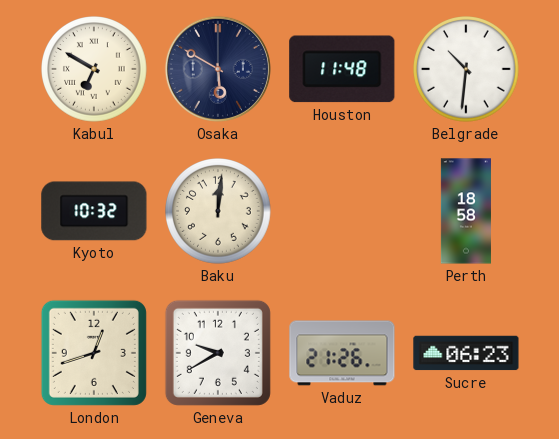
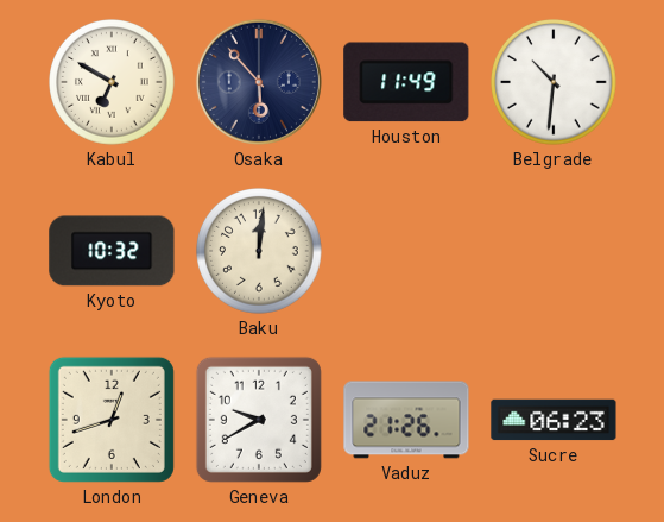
Osaka: 5:50 -> 5:53
Houston: 11:48 -> 11:49
Perth: 18:58 -> none
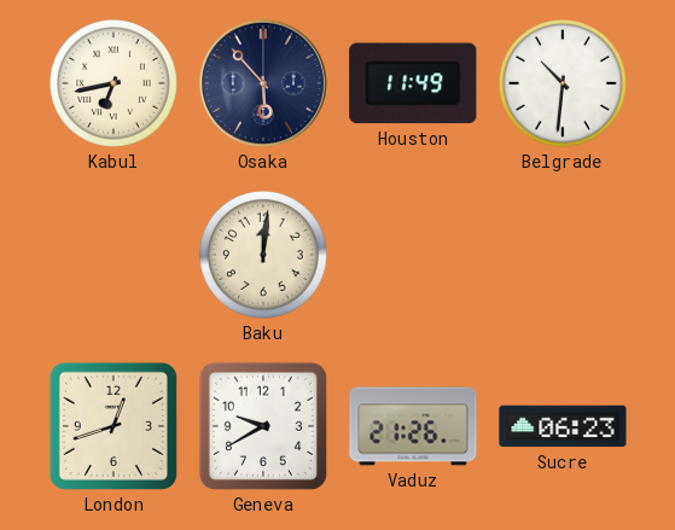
Kabul: 6:50 -> 6:43
Kyoto: 10:32 -> none
